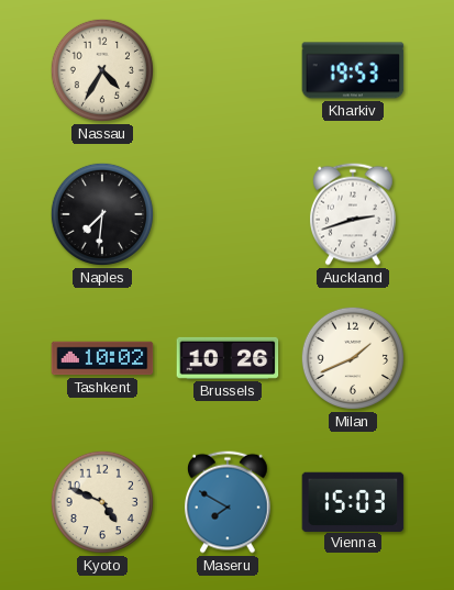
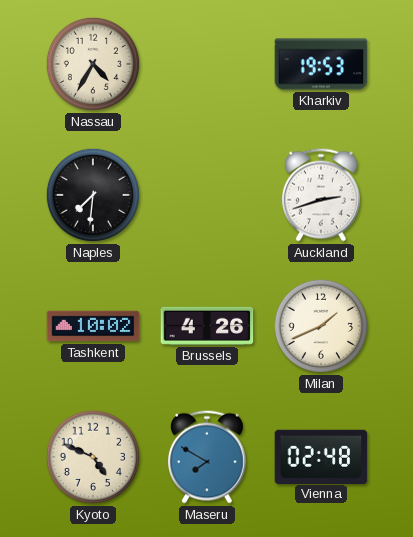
Brussels: 10:26 -> 4:26
Vienna: 15:03 -> 02:48
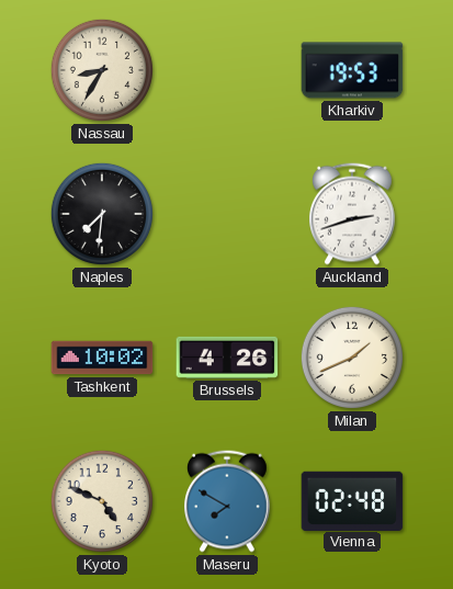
Nassau: 4:35 -> 8:35
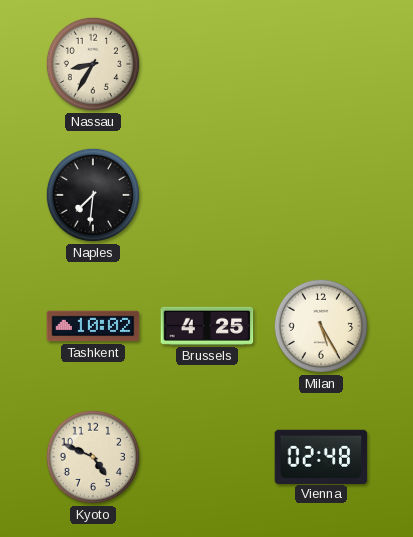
Kharkiv: 19:53 -> none
Auckland: 2:42 -> none
Brussels: 4:26 -> 4:25
Milan: 1:41 -> 5:25
Maseru: 7:50 -> none
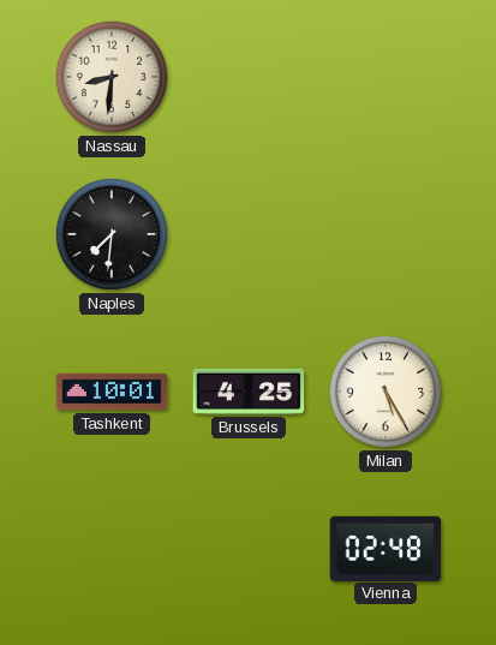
Nassau: 8:35 -> 8:31
Tashkent: 10:02 -> 10:01
Kyoto: 4:49 -> none
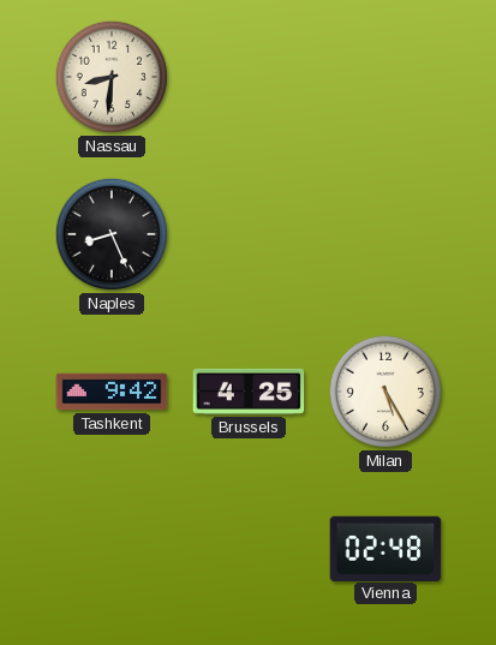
Naples: 7:31 -> 8:26
Tashkent: 10:01 -> 9:42
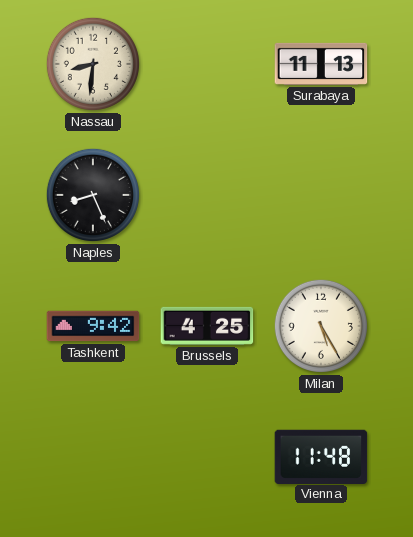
Surabaya: none -> 11:13
Vienna: 02:48 -> 11:48
